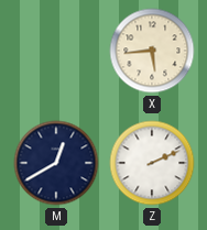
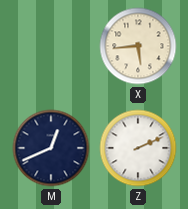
M: 12:40 -> 12:41
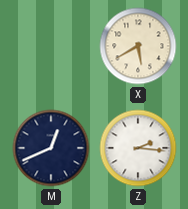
X: 5:44 -> 5:40
Z: 2:11 -> 2:16
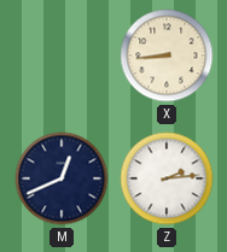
X: 5:40 -> 8:44
Z: 2:16 -> 2:14
